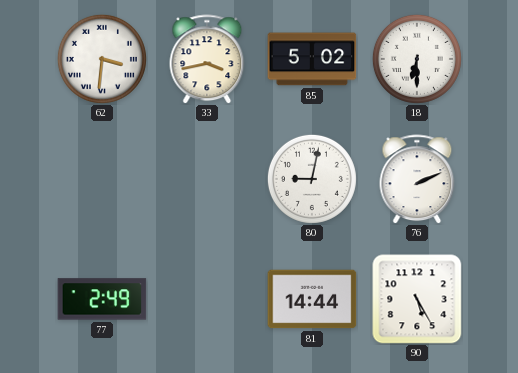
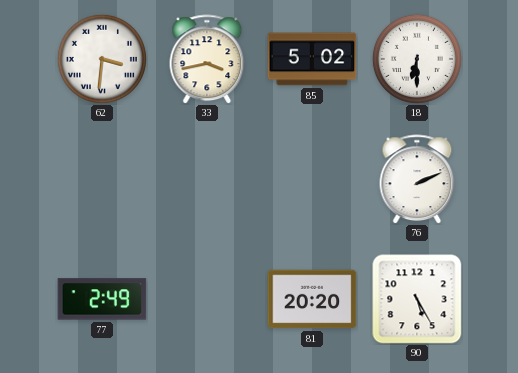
80: 9:02 -> none
81: 14:44 -> 20:20
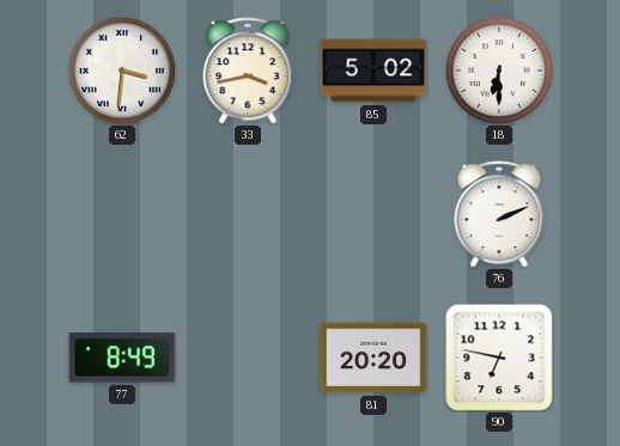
77: 2:49 -> 8:49
90: 5:25 -> 6:47
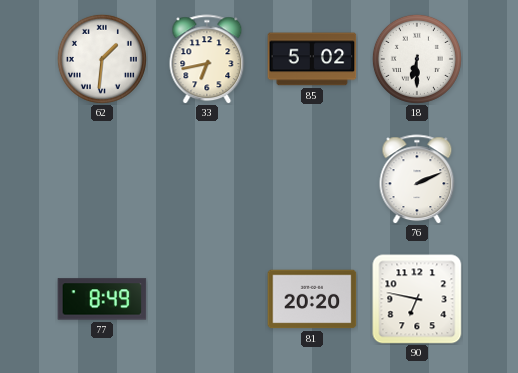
62: 3:31 -> 1:31
33: 3:43 -> 6:43
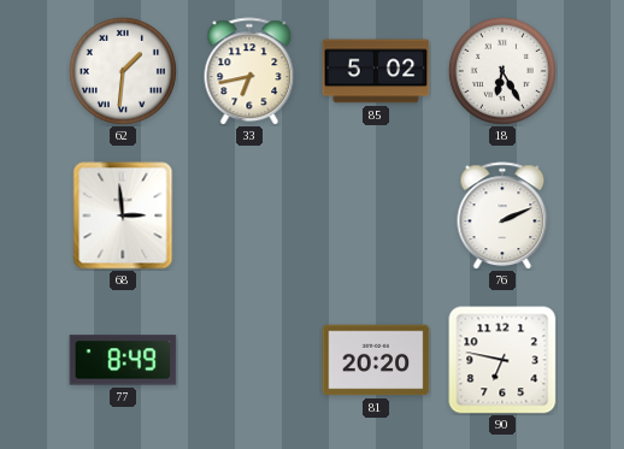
18: 6:30 -> 6:25
68: none -> 2:59
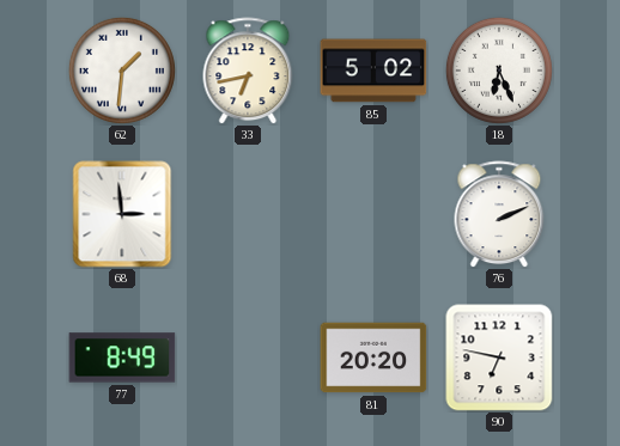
18: 6:25 -> 6:26
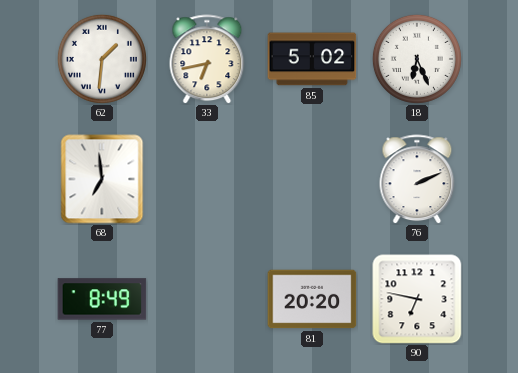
68: 2:59 -> 6:59
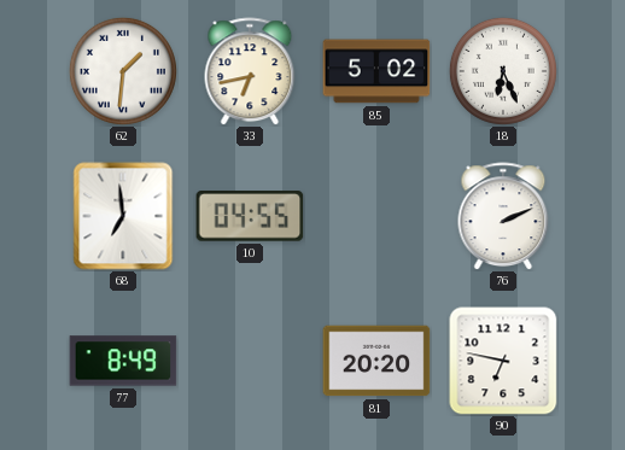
10: none -> 04:55
